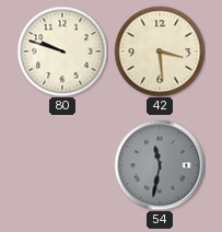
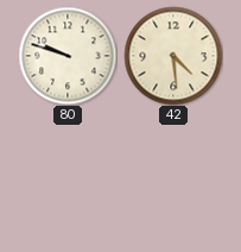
42: 3:29 -> 4:29
54: 11:32 -> none
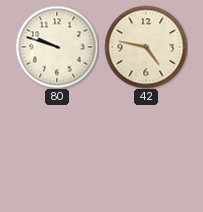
42: 4:29 -> 4:47
